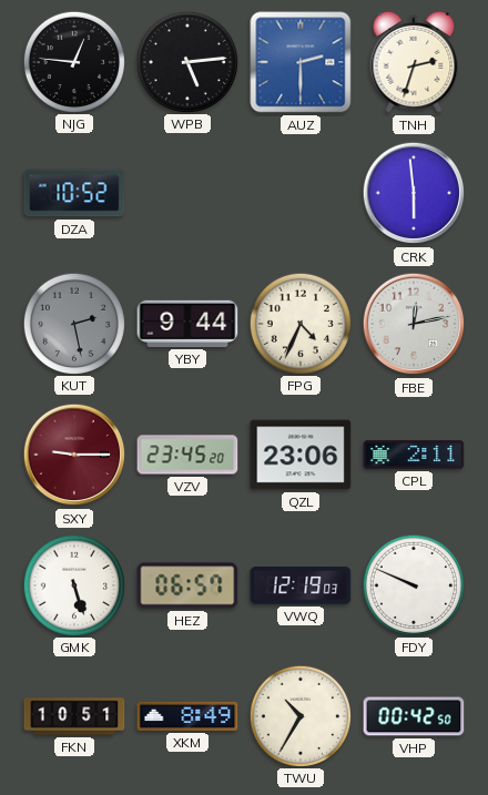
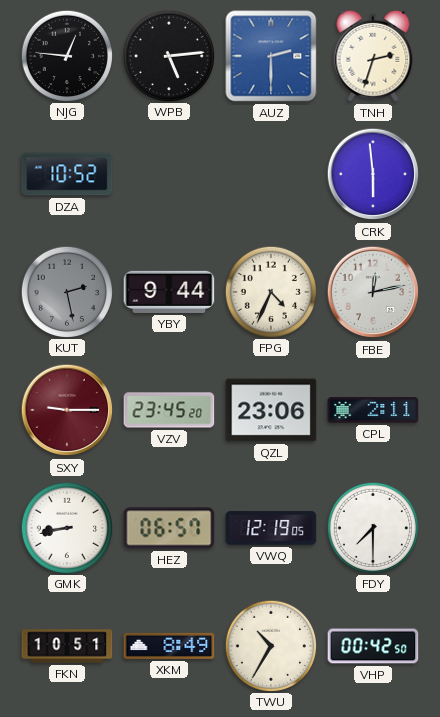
GMK: 5:27 -> 8:43
VWQ: 12:19:03 -> 12:19:05
FDY: 9:49 -> 7:30
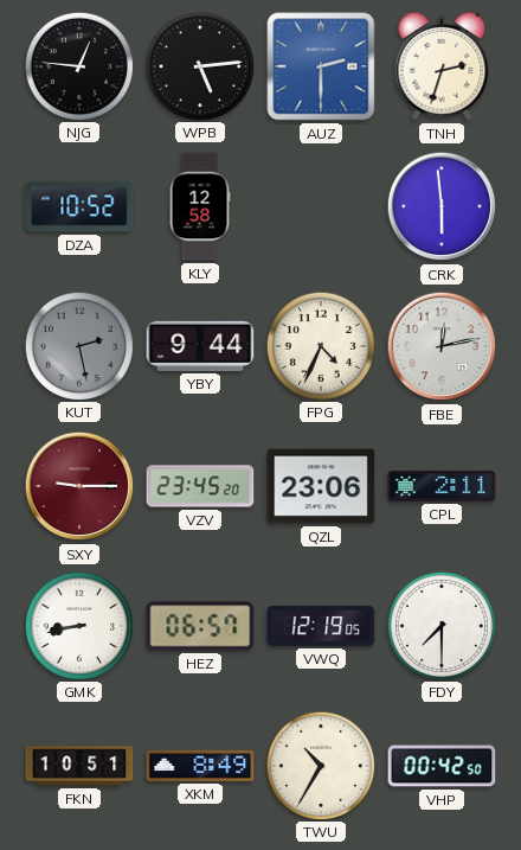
KLY: none -> 12:58
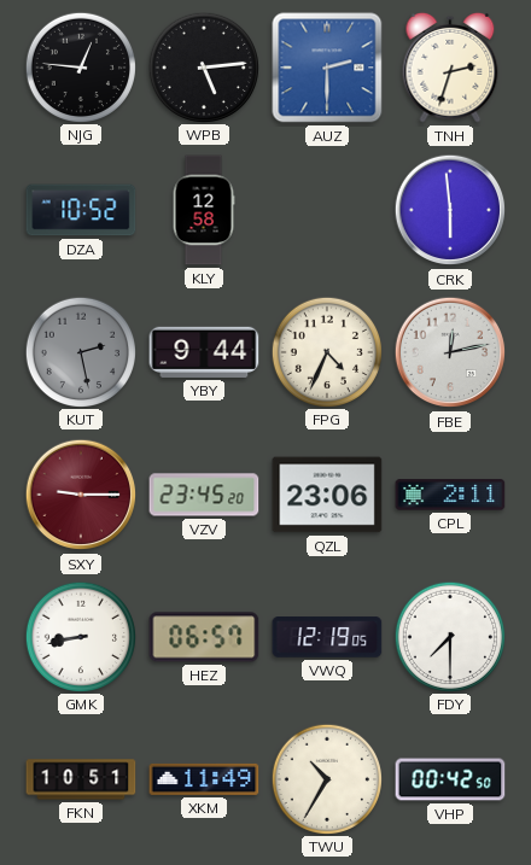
XKM: 8:49 -> 11:49
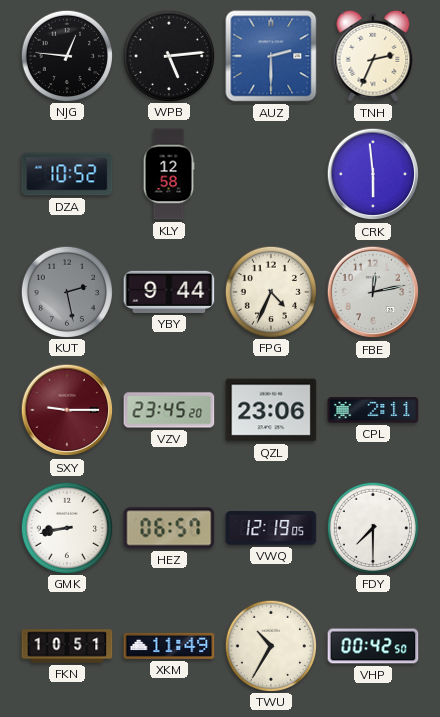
TNH: 2:33 -> 2:34
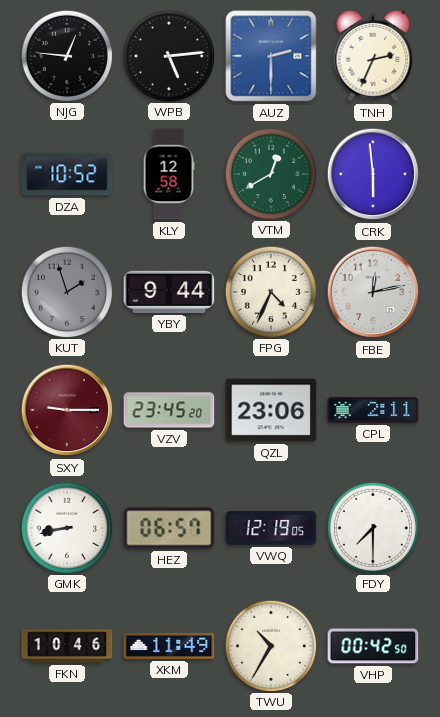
VTM: none -> 12:40
KUT: 2:28 -> 1:57
FKN: 10:51 -> 10:46
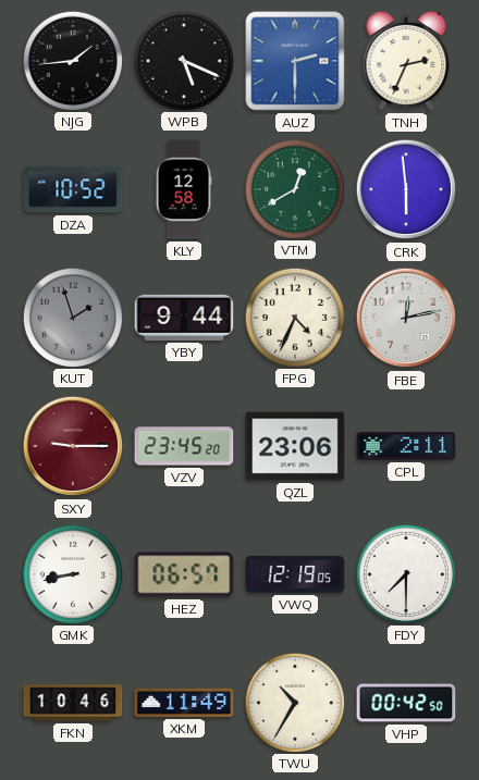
NJG: 12:46 -> 1:44
WPB: 5:14 -> 5:19
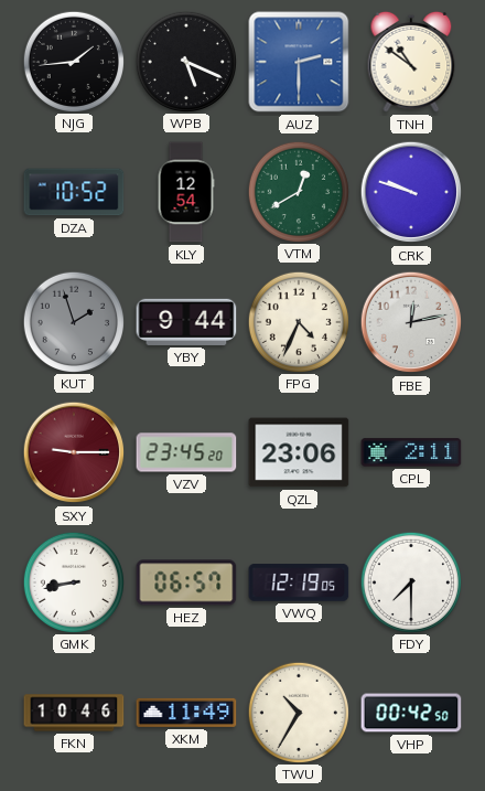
TNH: 2:34 -> 10:51
KLY: 12:58 -> 12:54
CRK: 5:59 -> 9:48
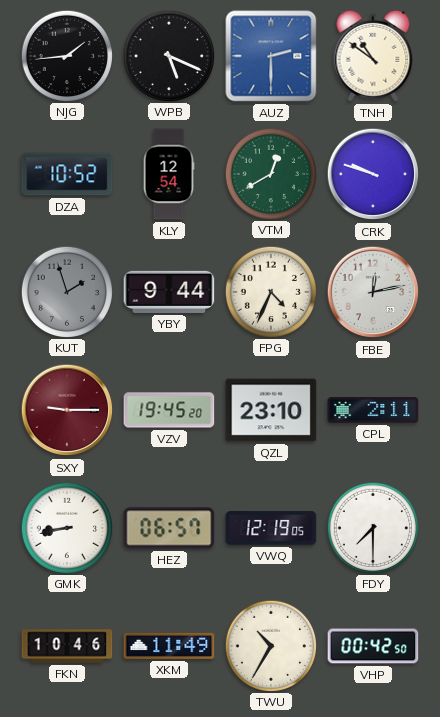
VZV: 23:45 -> 19:45
QZL: 23:06 -> 23:10
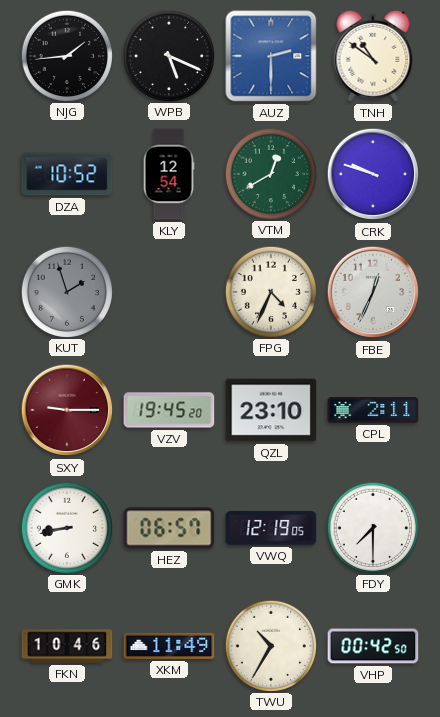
YBY: 9:44 -> none
FBE: 12:13 -> 12:34
